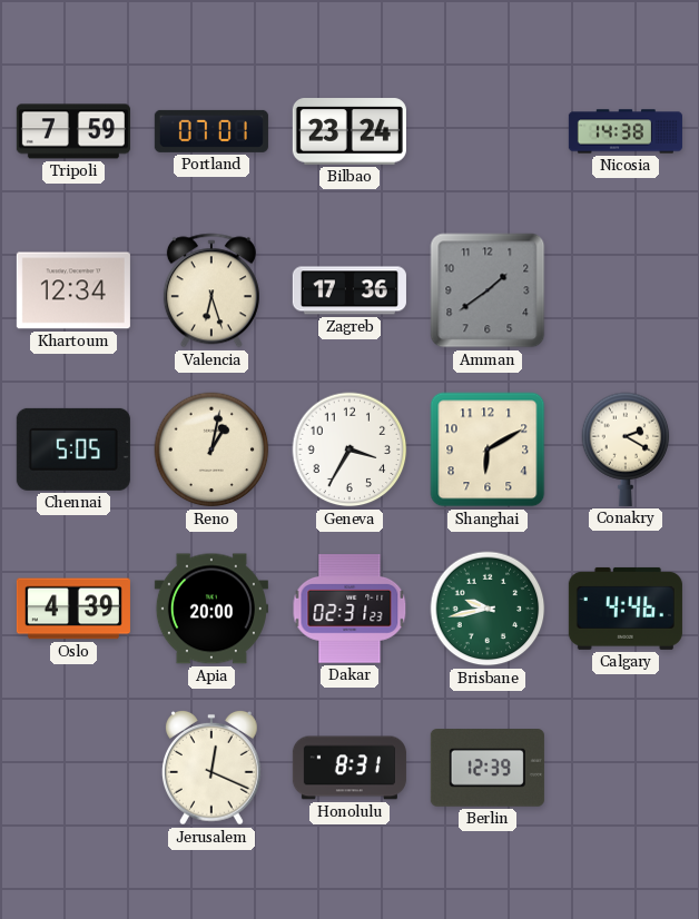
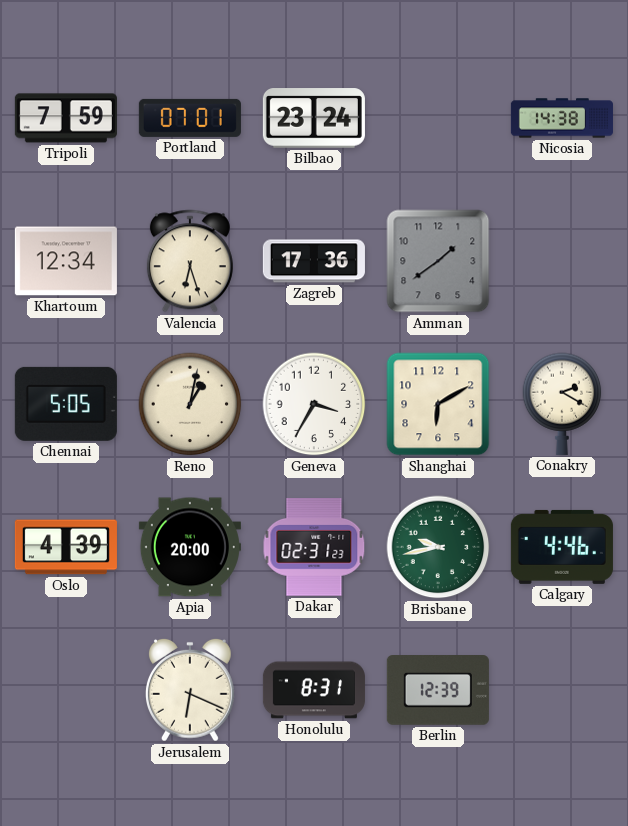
Jerusalem: 12:19 -> 6:19
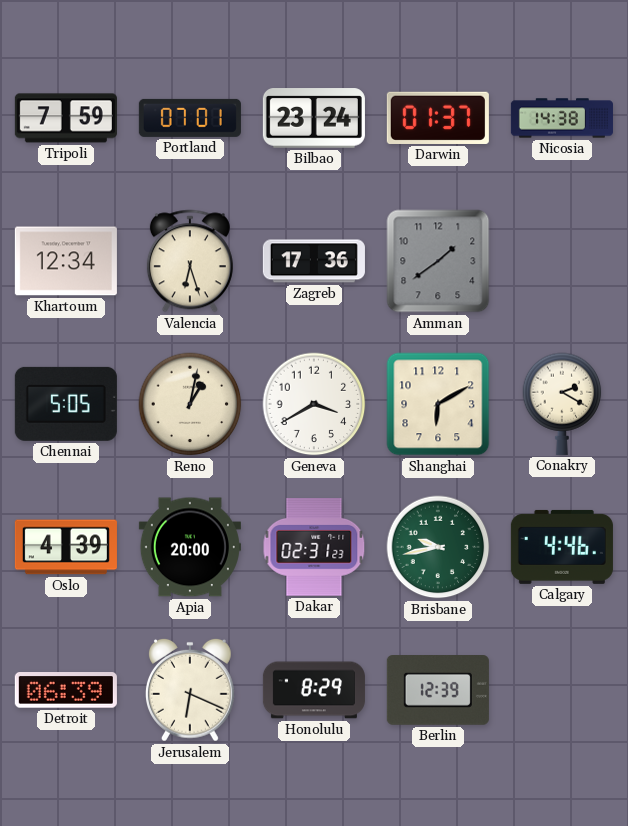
Darwin: none -> 01:37
Geneva: 3:35 -> 3:40
Detroit: none -> 06:39
Honolulu: 8:31 -> 8:29
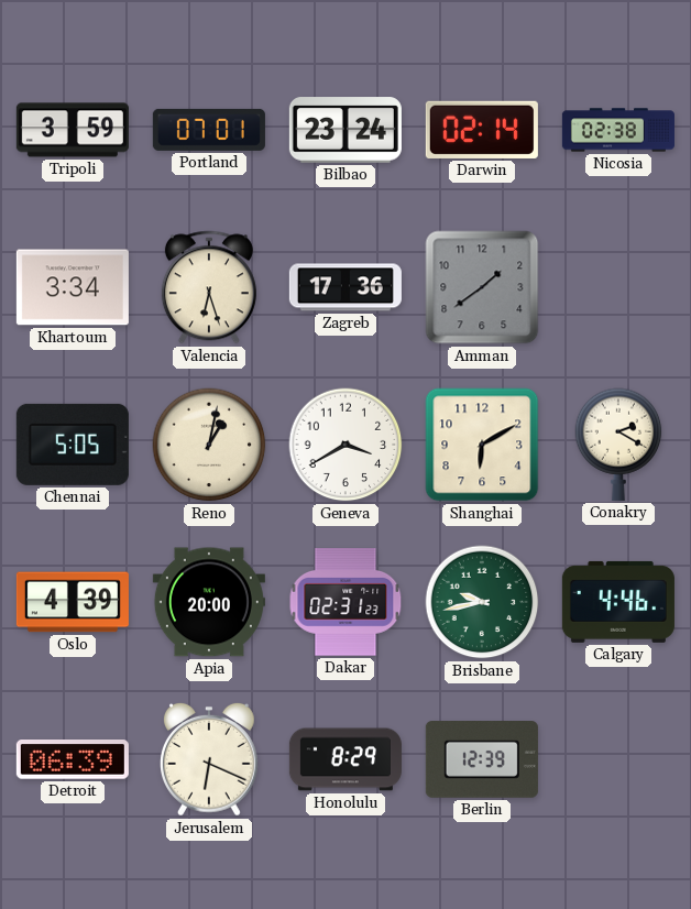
Tripoli: 7:59 -> 3:59
Darwin: 01:37 -> 02:14
Nicosia: 14:38 -> 02:38
Khartoum: 12:34 -> 3:34
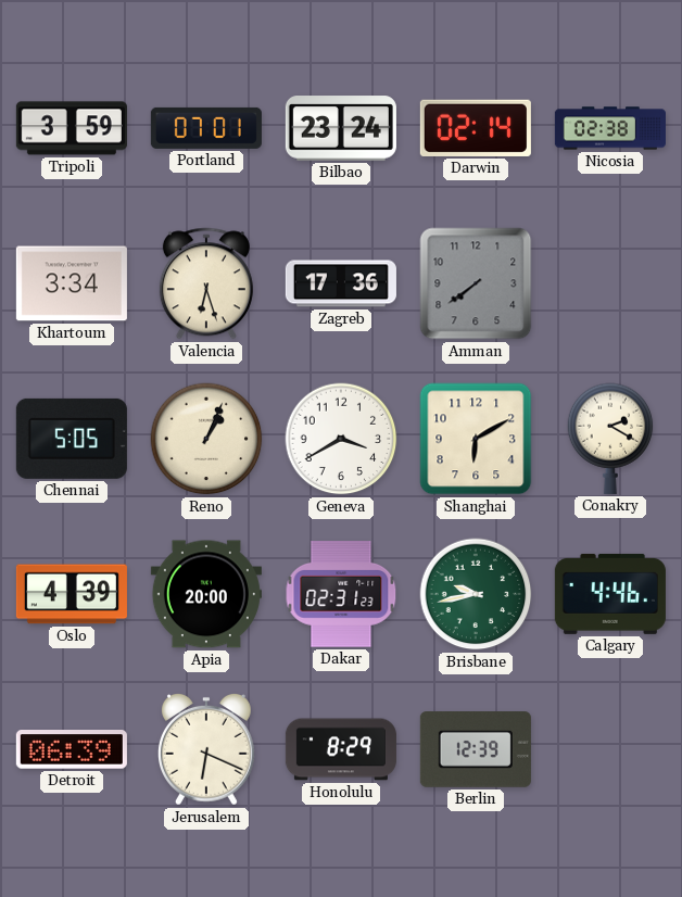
Amman: 1:39 -> 7:39
Reno: 1:02 -> 1:04
